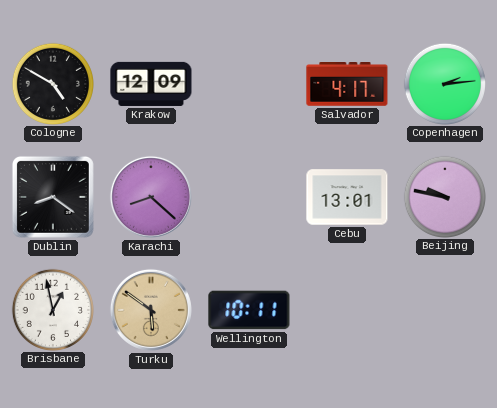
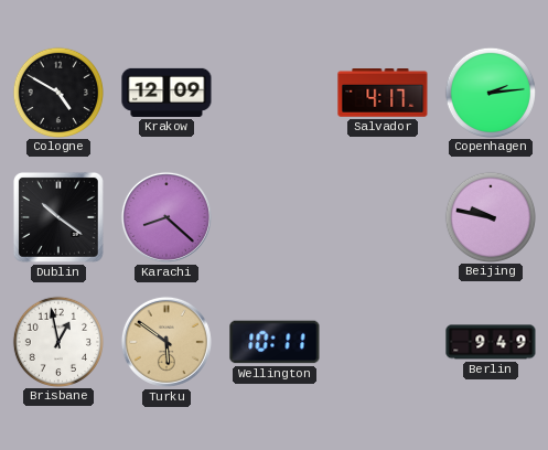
Dublin: 8:21 -> 10:21
Cebu: 13:01 -> none
Berlin: none -> 9:49
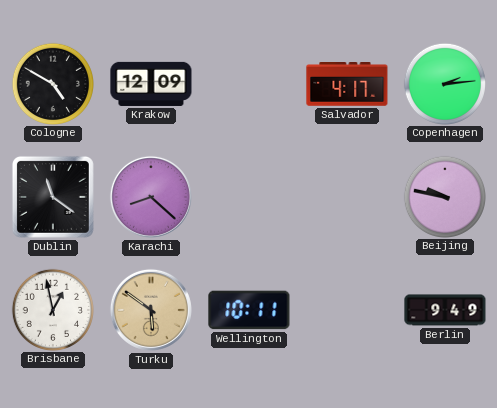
Dublin: 10:21 -> 11:21
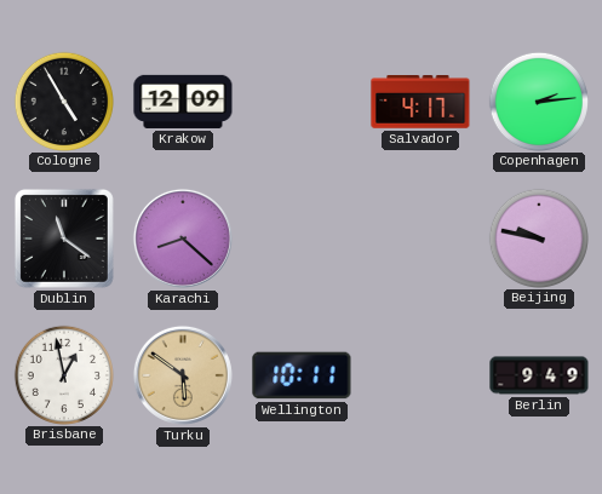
Cologne: 4:50 -> 4:55
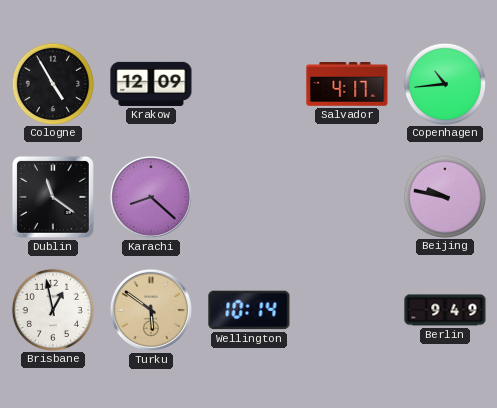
Copenhagen: 2:14 -> 10:44
Wellington: 10:11 -> 10:14
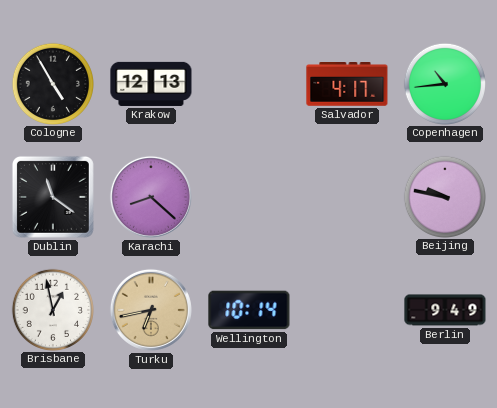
Krakow: 12:09 -> 12:13
Turku: 5:51 -> 6:43
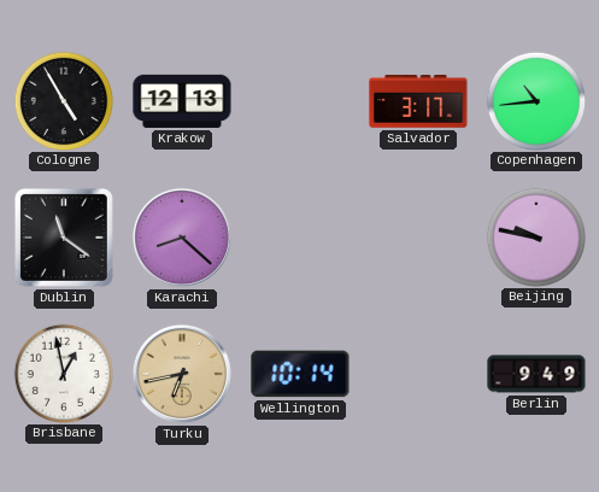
Salvador: 4:17 -> 3:17
